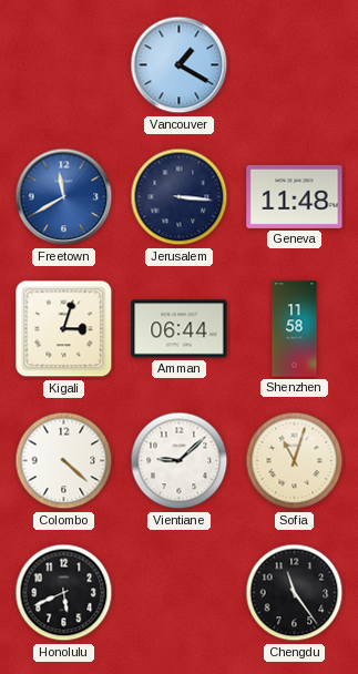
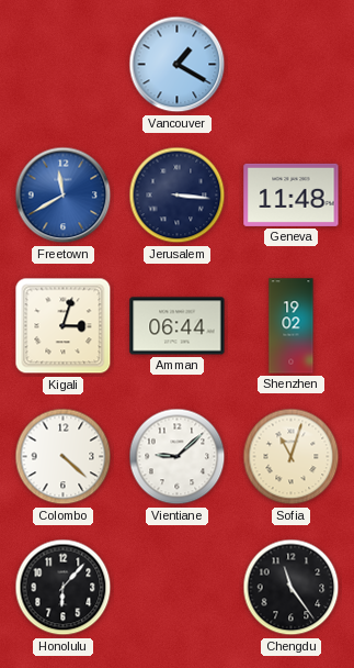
Shenzhen: 11:58 -> 19:02
Honolulu: 5:41 -> 6:07
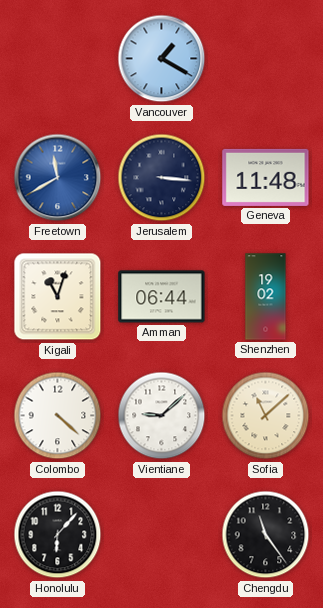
Kigali: 3:03 -> 11:03
Sofia: 11:03 -> 11:08
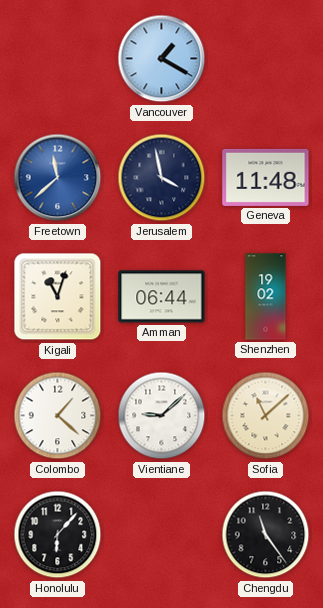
Freetown: 11:40 -> 11:38
Jerusalem: 3:16 -> 3:58
Colombo: 4:22 -> 1:22
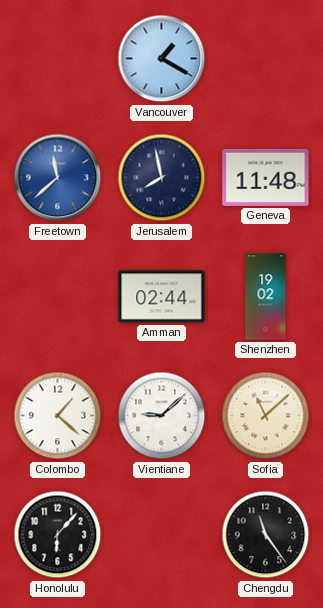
Jerusalem: 3:58 -> 7:58
Kigali: 11:03 -> none
Amman: 06:44 -> 02:44
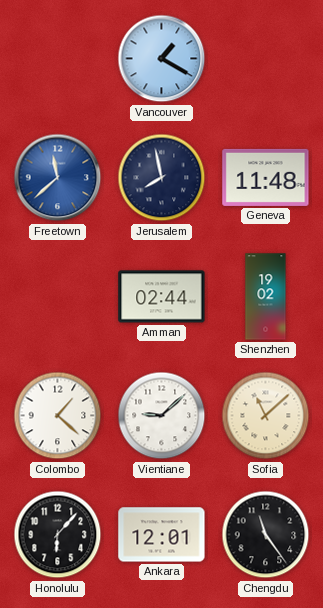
Ankara: none -> 12:01
